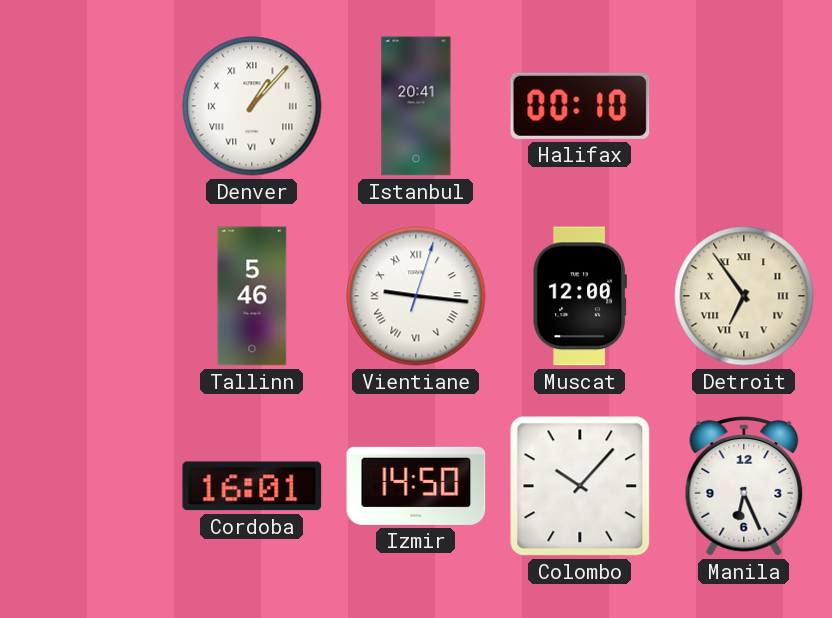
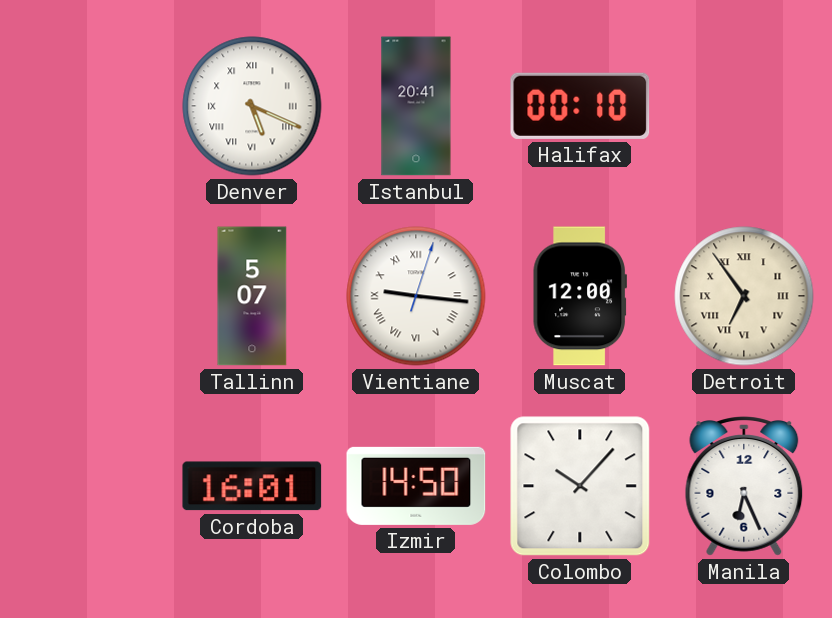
Denver: 1:07 -> 5:19
Tallinn: 5:46 -> 5:07
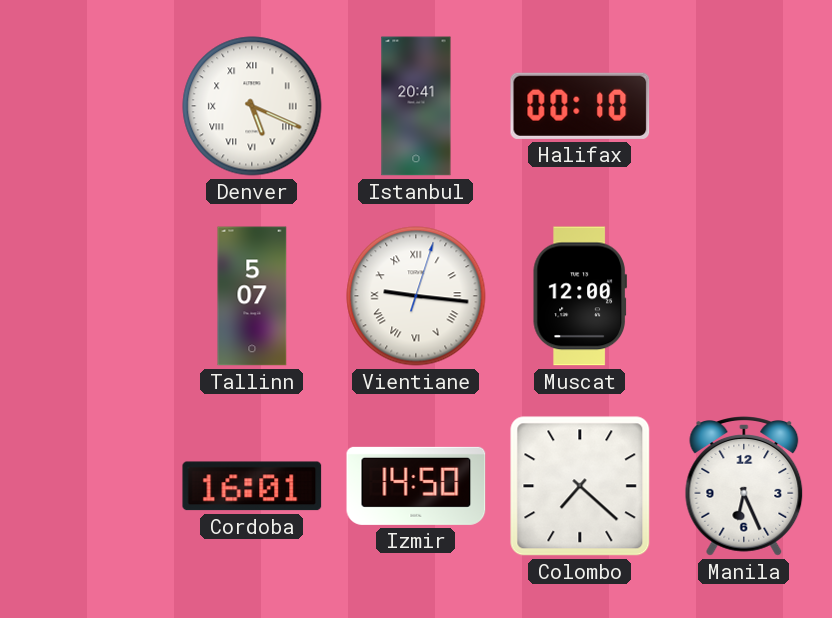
Detroit: 6:54 -> none
Colombo: 10:07 -> 7:22
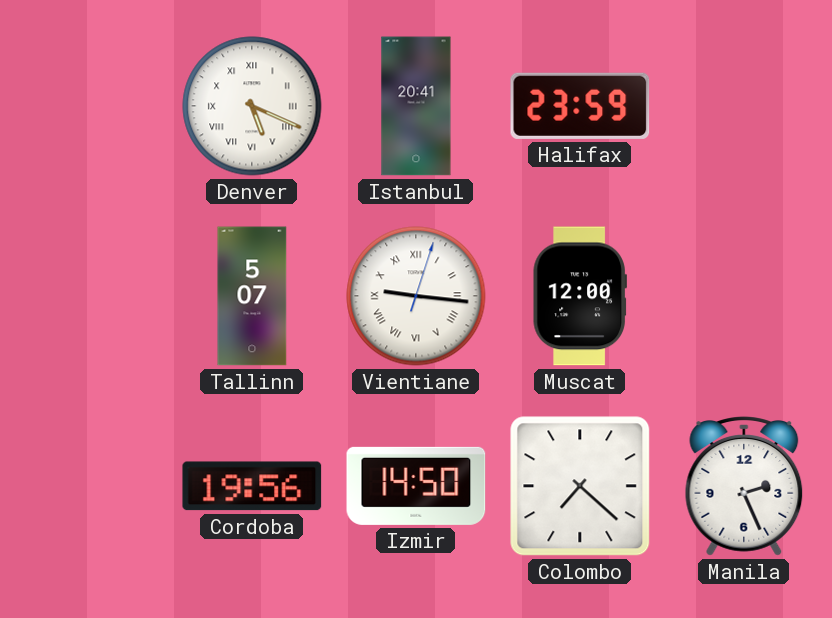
Halifax: 00:10 -> 23:59
Cordoba: 16:01 -> 19:56
Manila: 6:26 -> 2:26
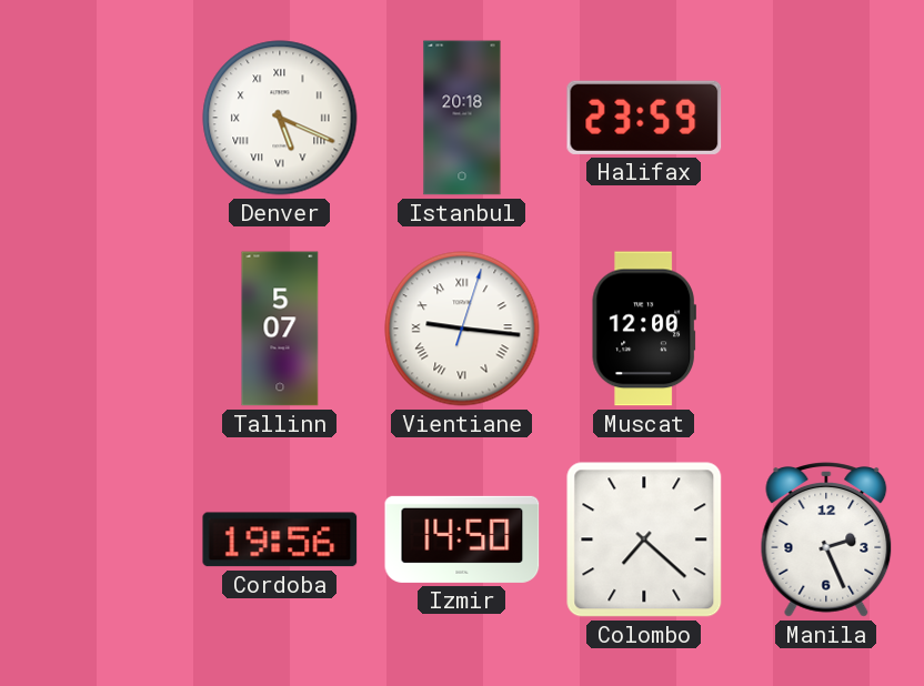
Istanbul: 20:41 -> 20:18
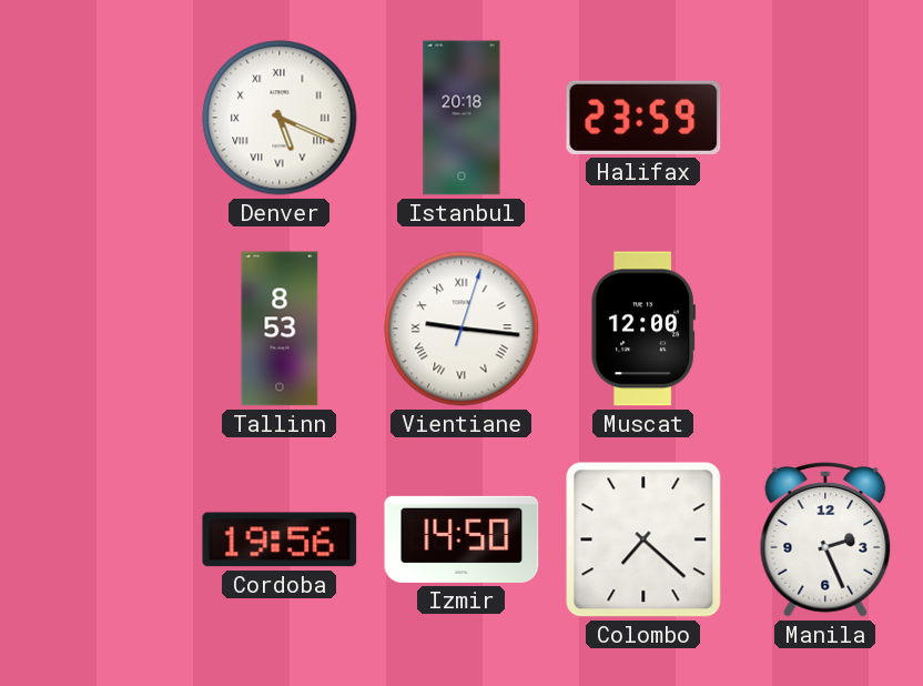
Tallinn: 5:07 -> 8:53
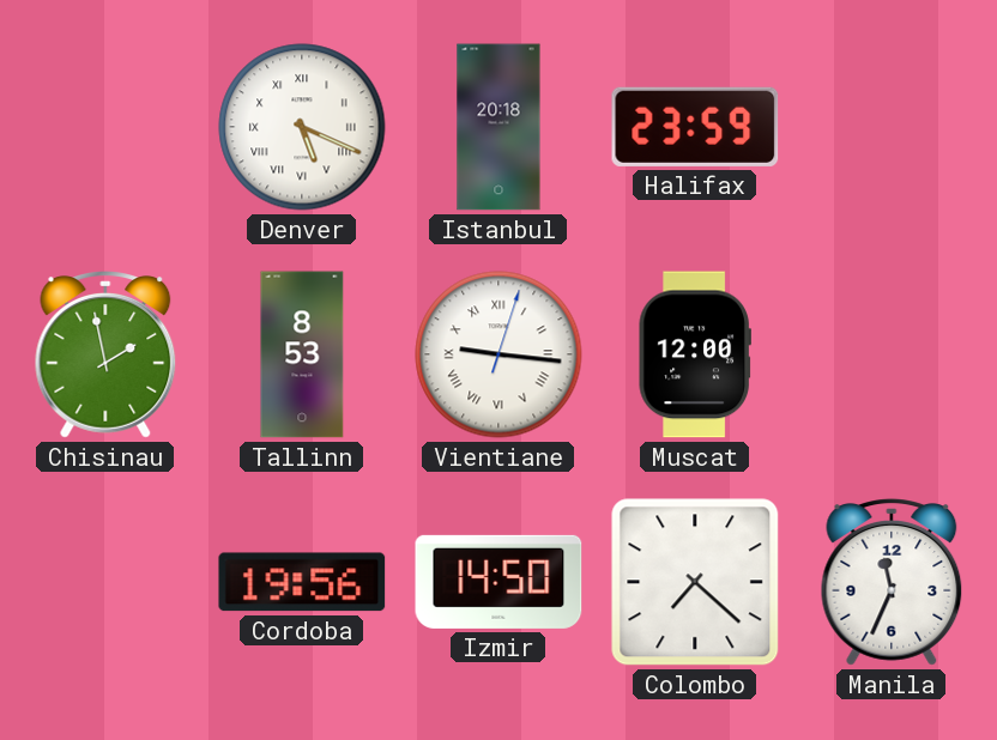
Chisinau: none -> 1:58
Manila: 2:26 -> 11:34
